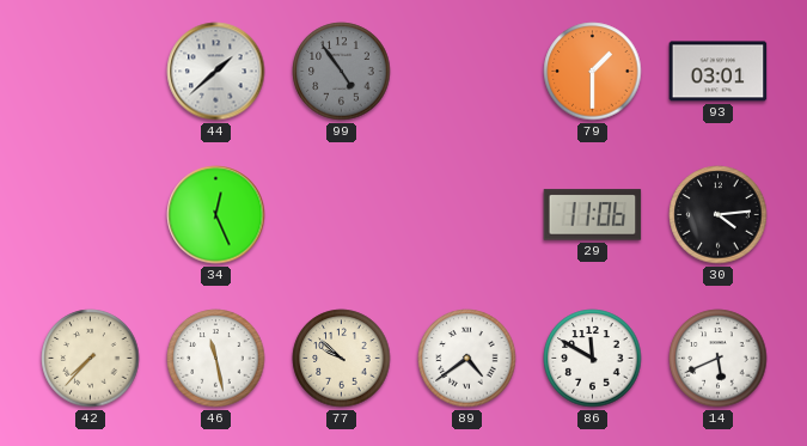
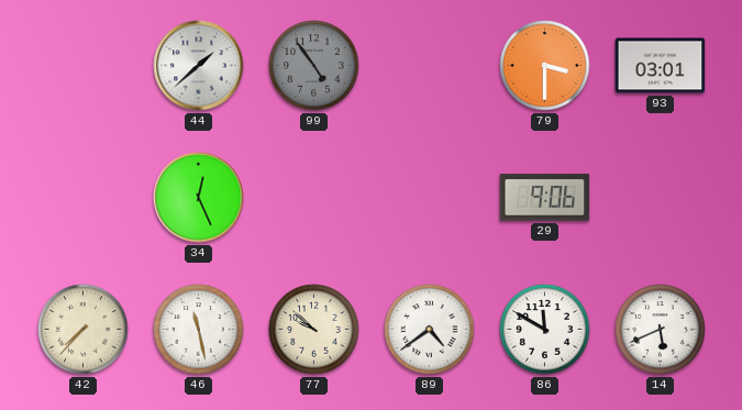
79: 1:30 -> 3:30
29: 11:06 -> 9:06
30: 4:14 -> none
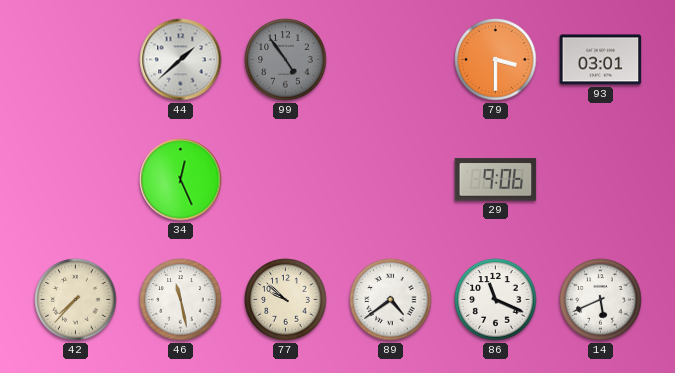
86: 11:50 -> 11:19
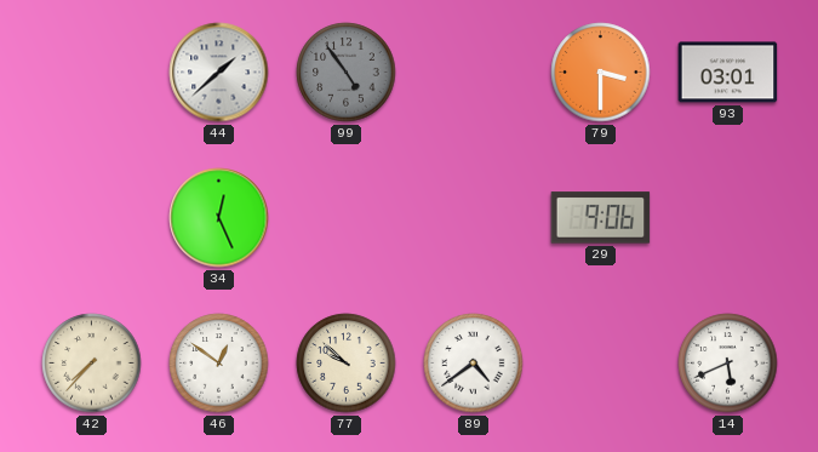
46: 11:28 -> 12:51
86: 11:19 -> none
